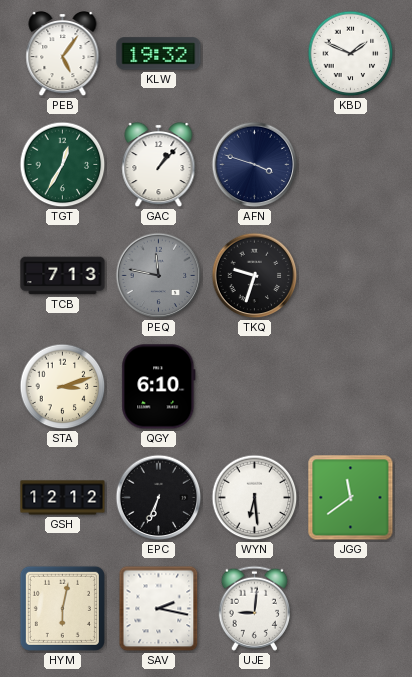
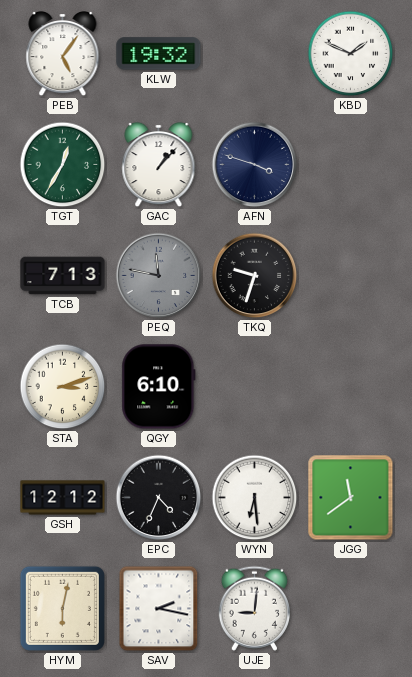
EPC: 6:34 -> 4:34
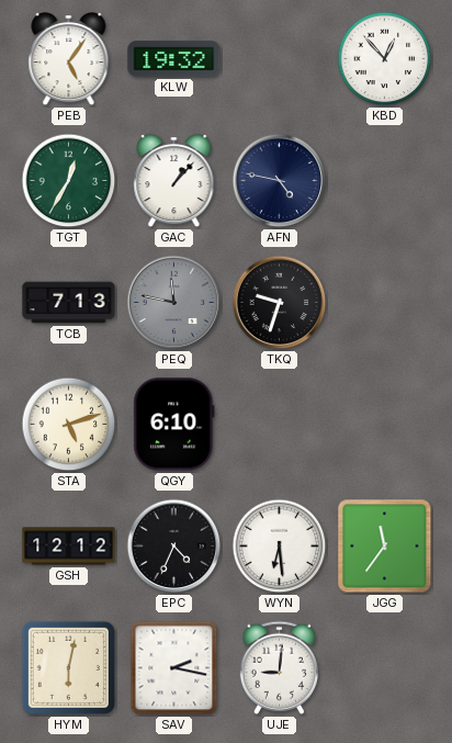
KBD: 1:49 -> 12:53
AFN: 3:48 -> 4:47
STA: 3:12 -> 5:12
JGG: 11:39 -> 11:36
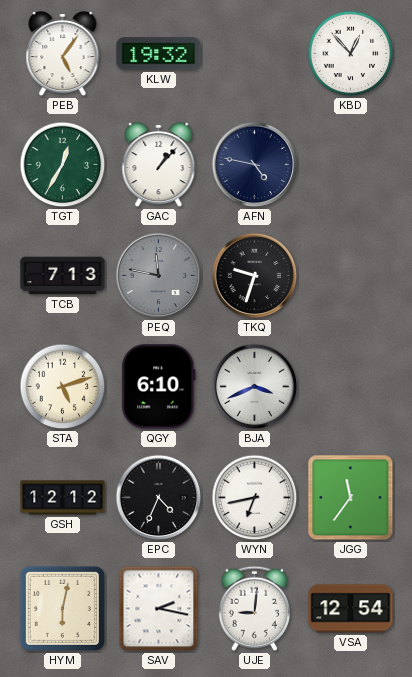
BJA: none -> 3:41
WYN: 6:29 -> 6:43
VSA: none -> 12:54
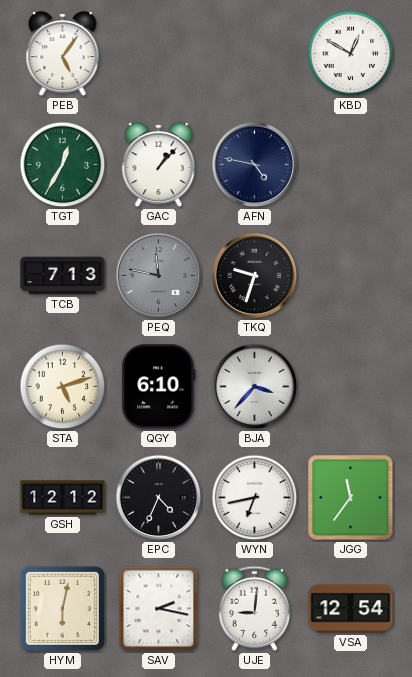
KLW: 19:32 -> none
KBD: 12:53 -> 12:50
BJA: 3:41 -> 3:37
